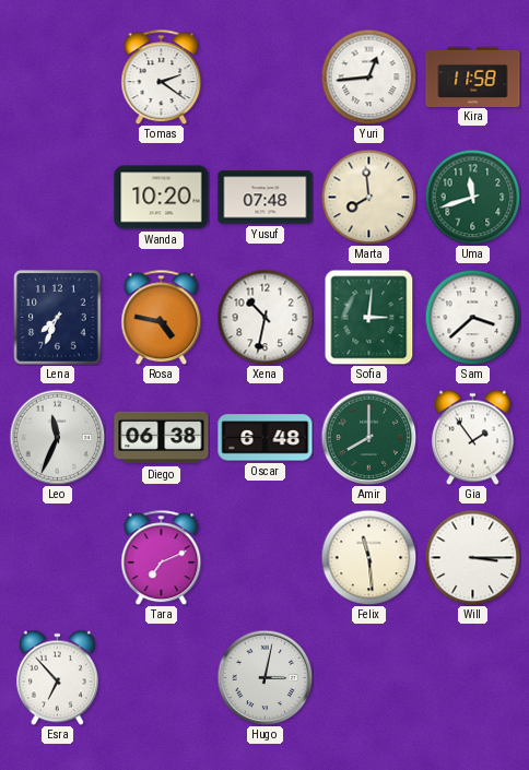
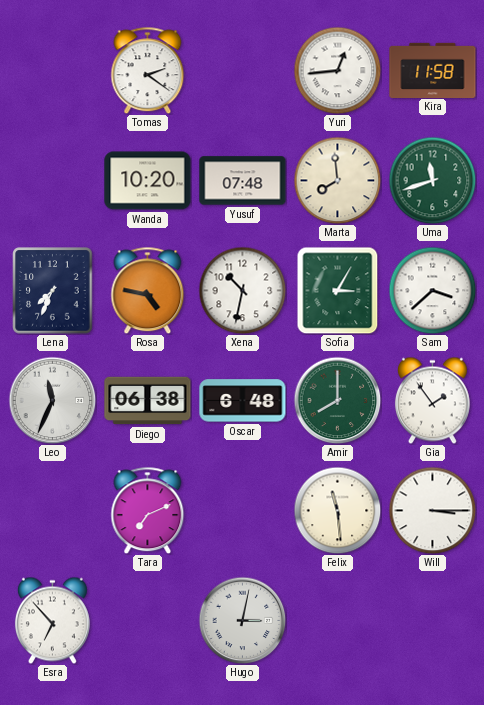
Sofia: 3:01 -> 3:05
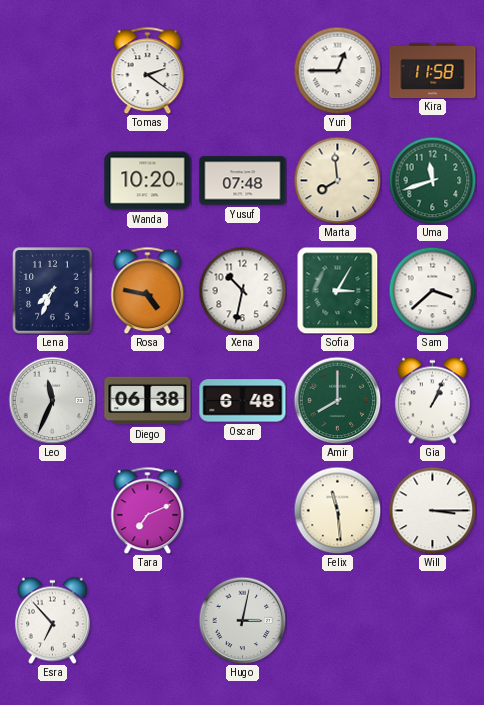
Yuri: 12:44 -> 12:45
Gia: 1:54 -> 1:04
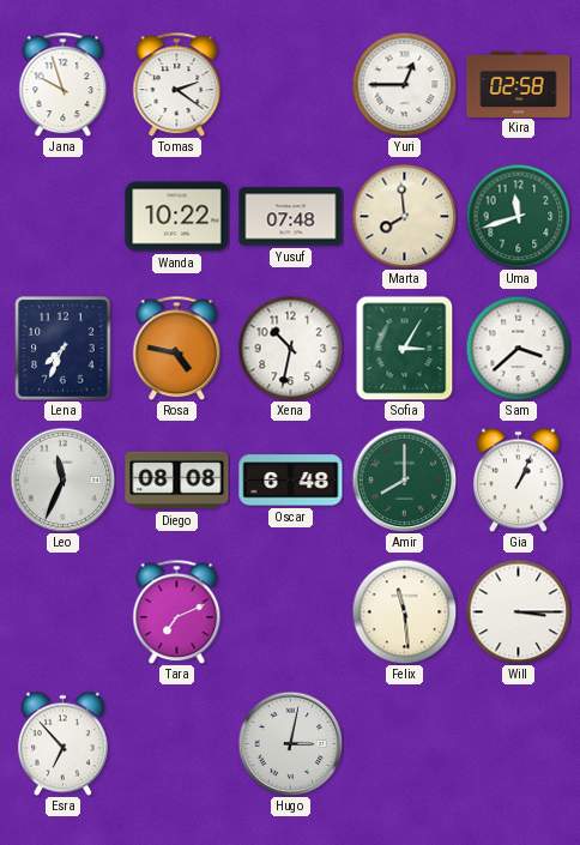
Jana: none -> 9:57
Kira: 11:58 -> 02:58
Wanda: 10:20 -> 10:22
Diego: 06:38 -> 08:08
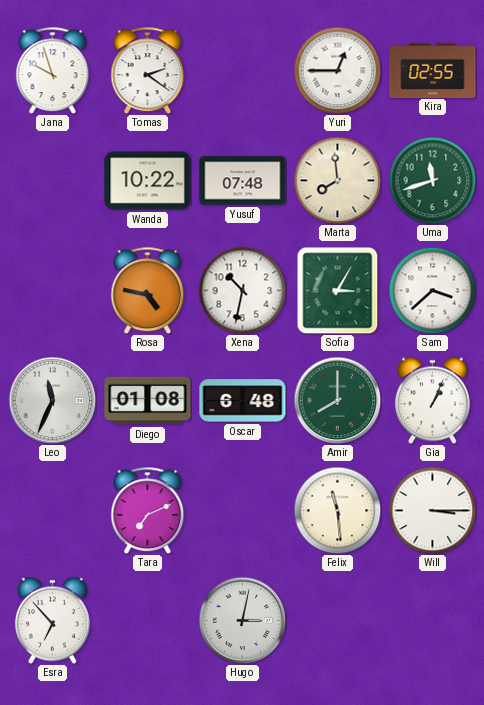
Kira: 02:58 -> 02:55
Lena: 7:34 -> none
Diego: 08:08 -> 01:08
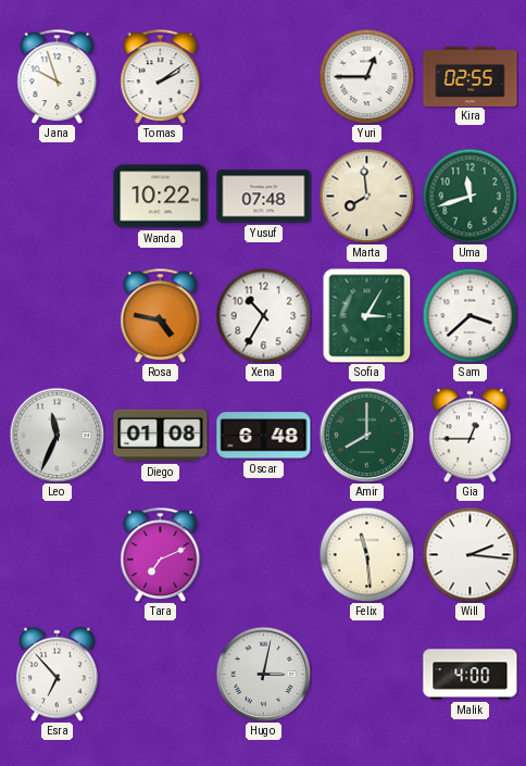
Tomas: 2:21 -> 2:09
Xena: 10:32 -> 10:35
Gia: 1:04 -> 12:45
Will: 3:15 -> 2:16
Malik: none -> 4:00
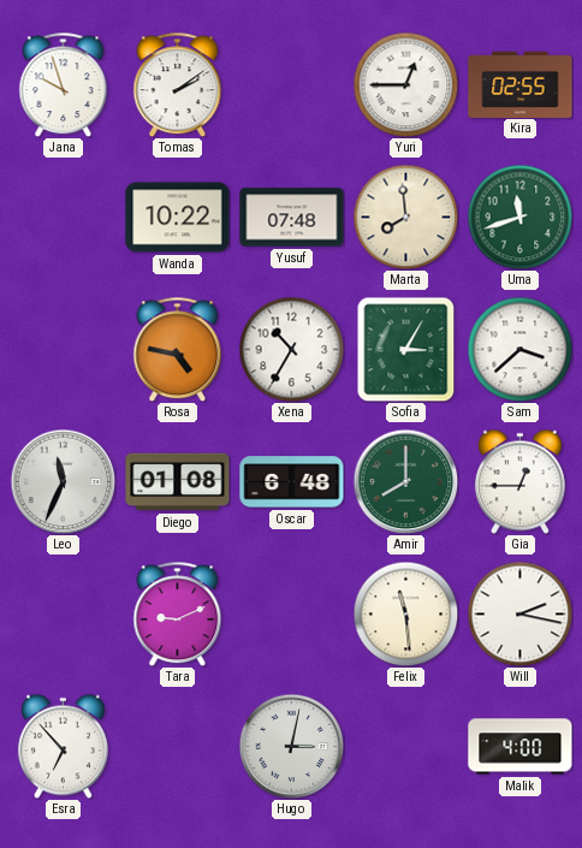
Tara: 7:11 -> 9:11
Will: 2:16 -> 2:17
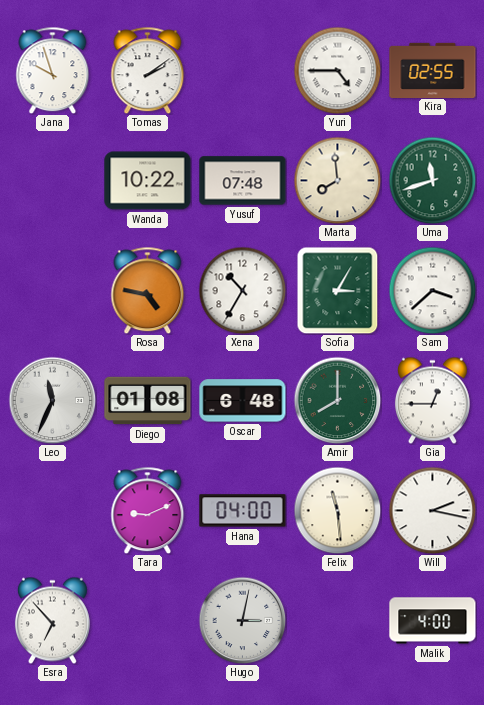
Yuri: 12:45 -> 4:45
Hana: none -> 04:00
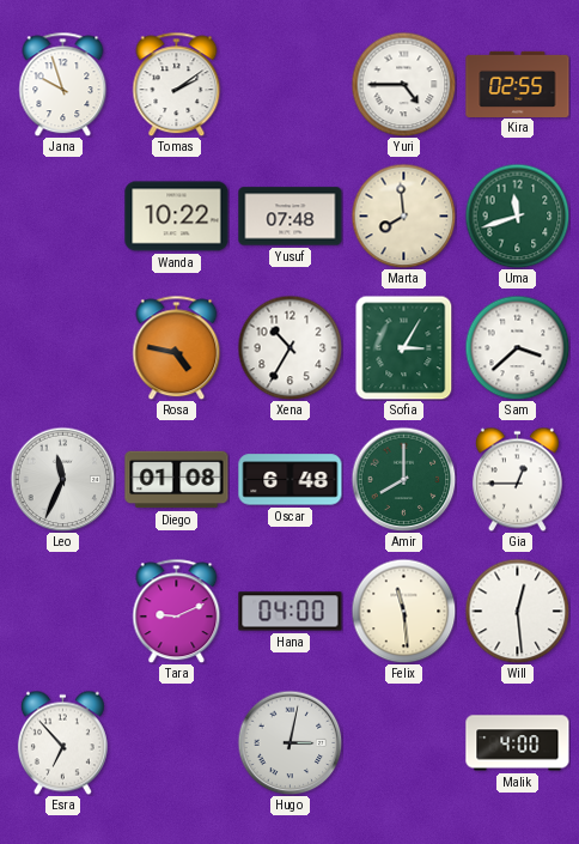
Will: 2:17 -> 12:29
